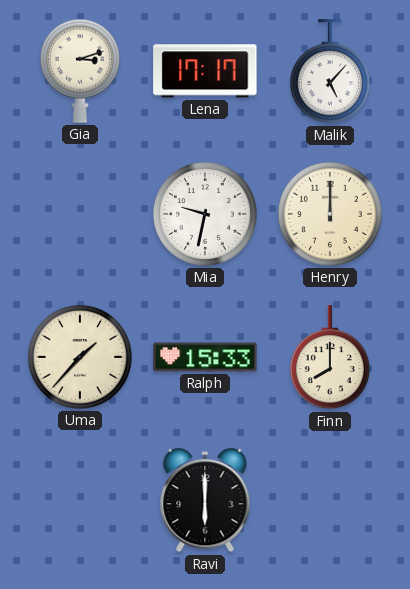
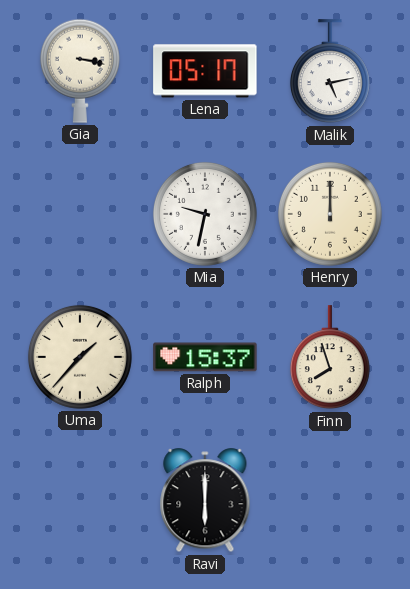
Gia: 3:12 -> 3:17
Lena: 17:17 -> 05:17
Malik: 5:07 -> 5:13
Ralph: 15:33 -> 15:37
Finn: 8:00 -> 7:57
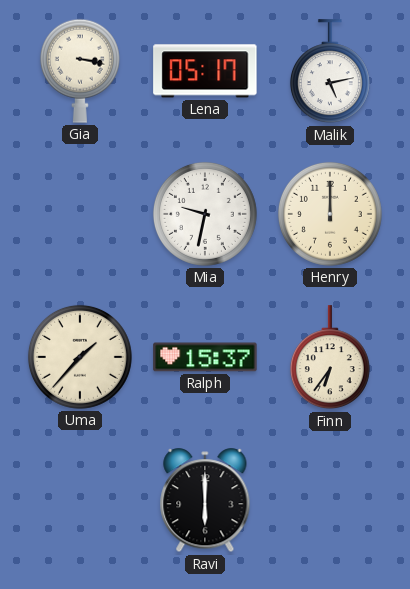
Finn: 7:57 -> 6:36
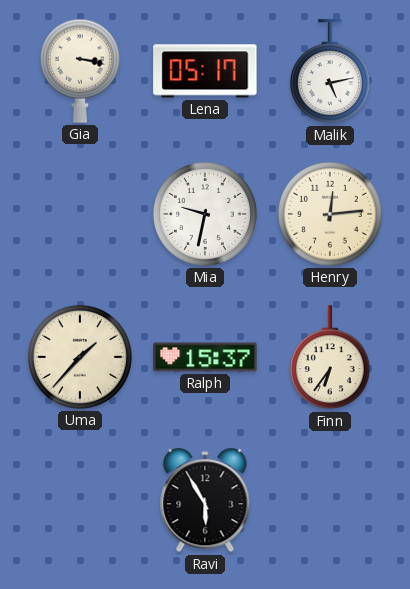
Henry: 12:00 -> 12:14
Ravi: 6:00 -> 5:55
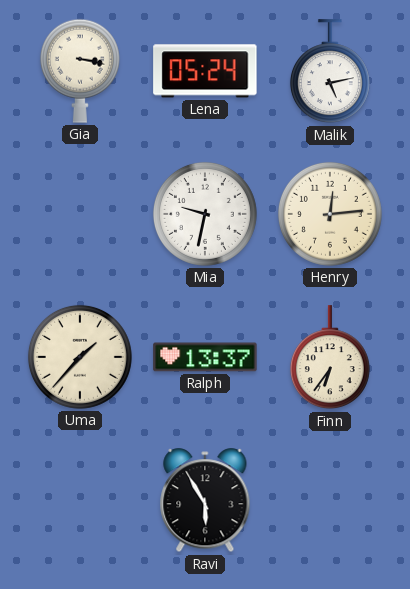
Lena: 05:17 -> 05:24
Ralph: 15:37 -> 13:37
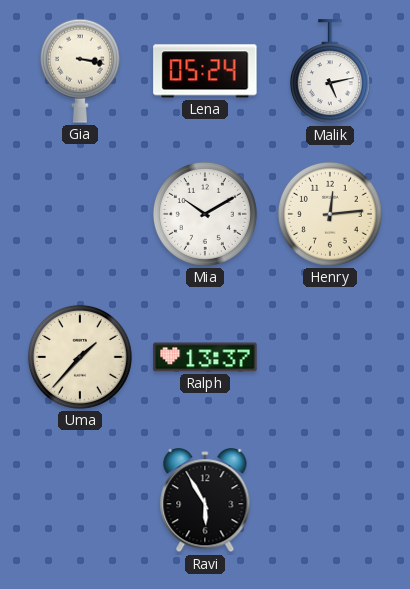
Mia: 9:32 -> 10:10
Finn: 6:36 -> none
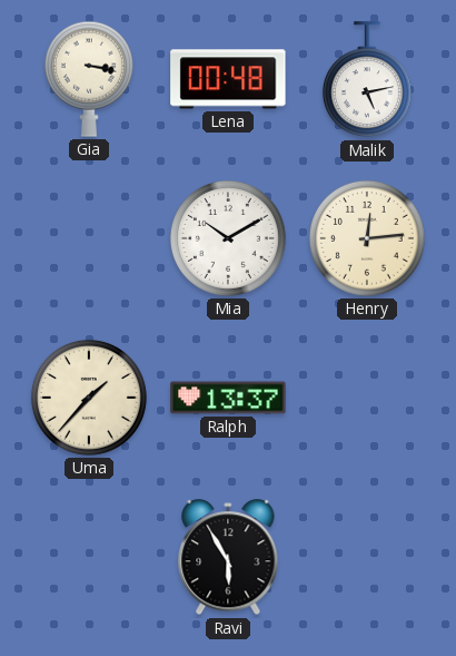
Lena: 05:24 -> 00:48
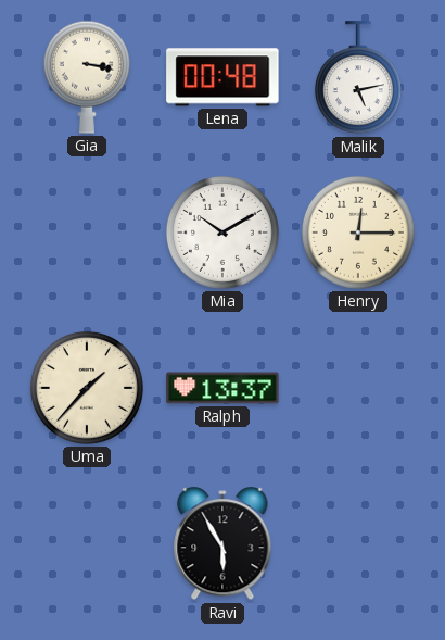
Henry: 12:14 -> 12:15
